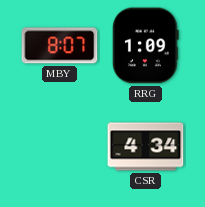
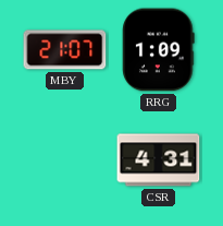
MBY: 8:07 -> 21:07
CSR: 4:34 -> 4:31
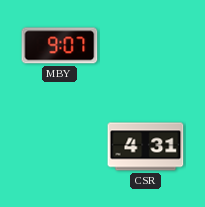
MBY: 21:07 -> 9:07
RRG: 1:09 -> none
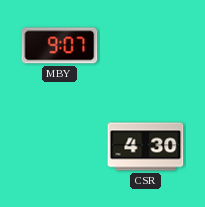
CSR: 4:31 -> 4:30
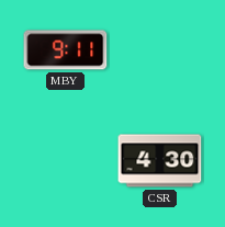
MBY: 9:07 -> 9:11
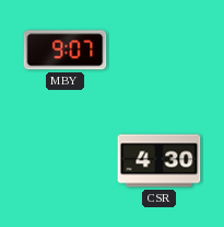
MBY: 9:11 -> 9:07
